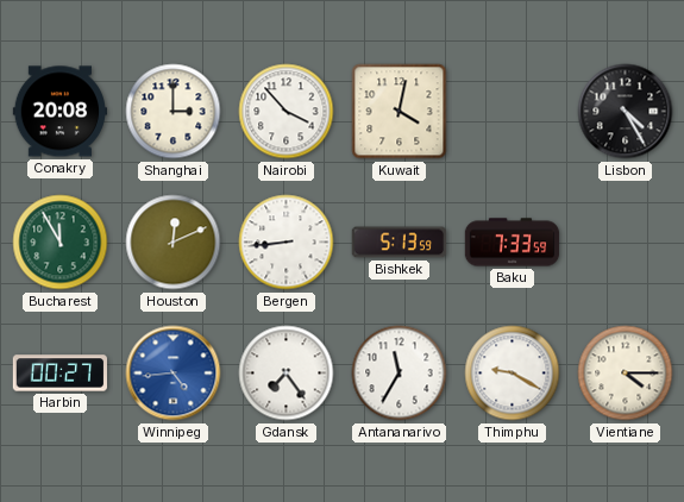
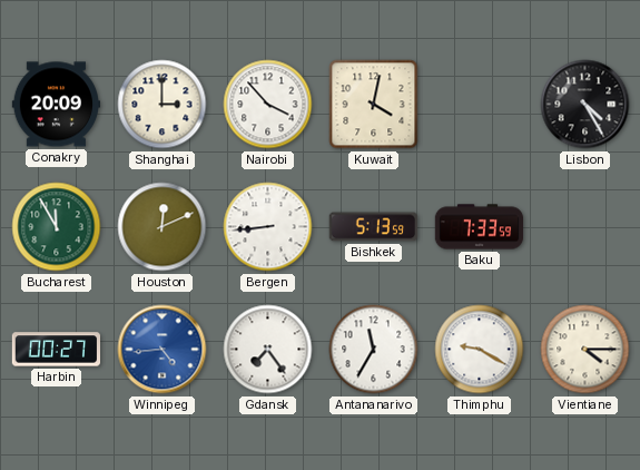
Conakry: 20:08 -> 20:09
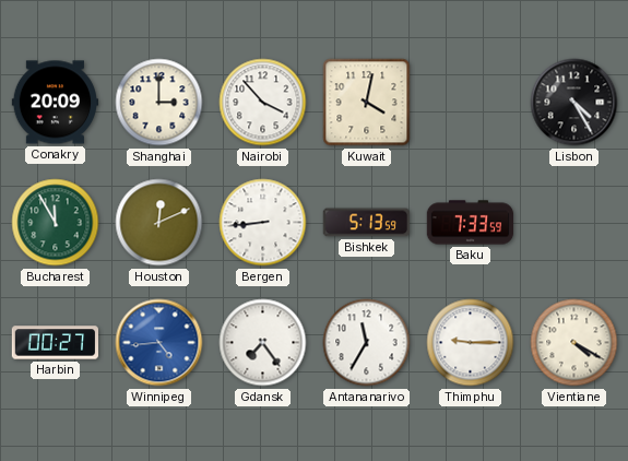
Thimphu: 9:20 -> 9:15
Vientiane: 4:15 -> 4:20
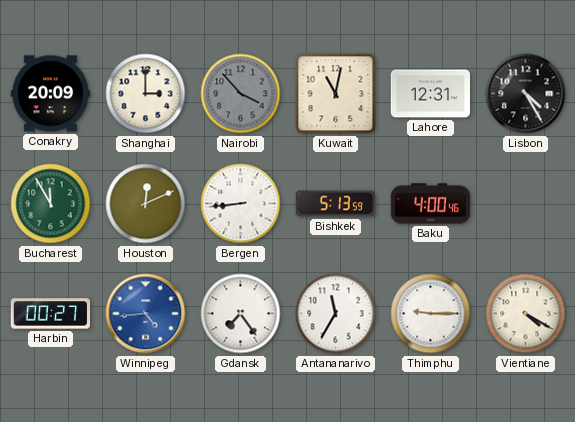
Nairobi dial: white -> grey
Kuwait: 4:02 -> 11:02
Lahore: none -> 12:31
Baku: 7:33 -> 4:00
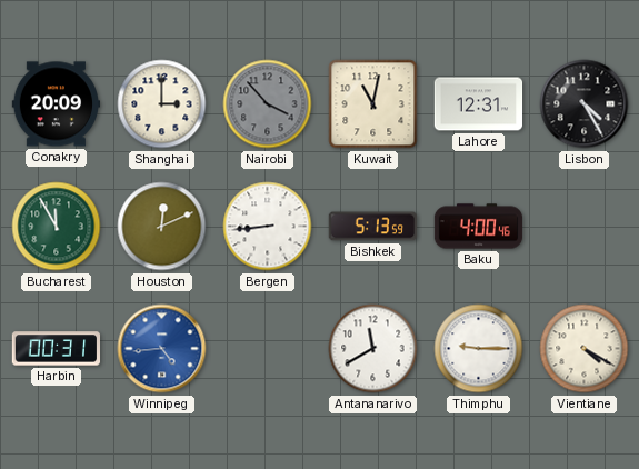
Harbin: 00:27 -> 00:31
Gdansk: 7:24 -> none
Antananarivo: 11:35 -> 11:40
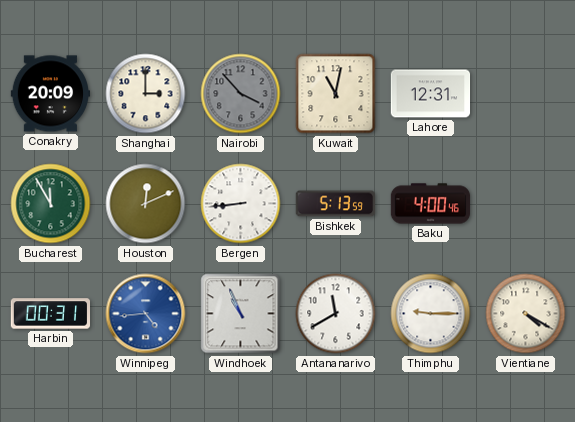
Lisbon: 4:25 -> none
Windhoek: none -> 10:56
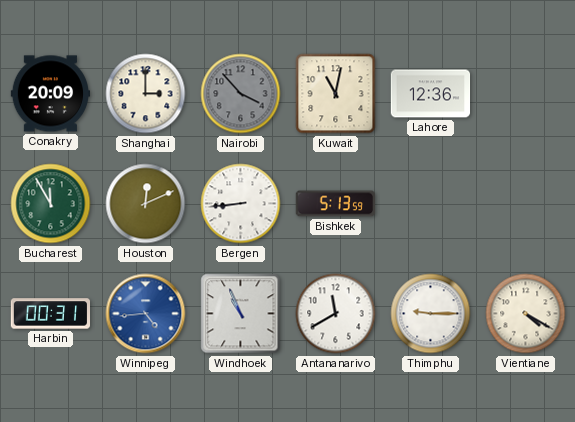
Lahore: 12:31 -> 12:36
Baku: 4:00 -> none
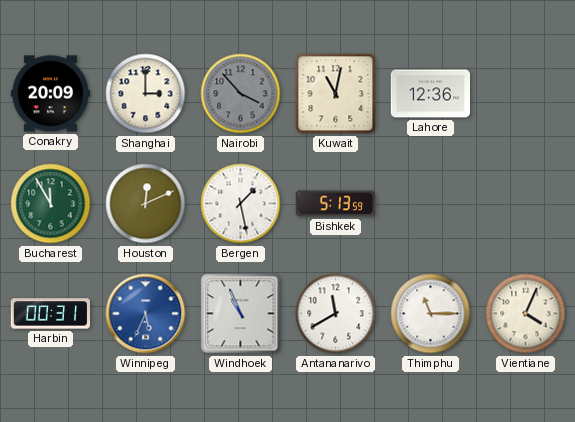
Bergen: 8:44 -> 1:28
Winnipeg: 4:44 -> 5:34
Thimphu: 9:15 -> 11:15
Vientiane: 4:20 -> 4:04
